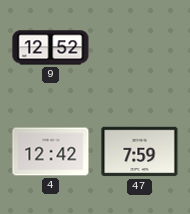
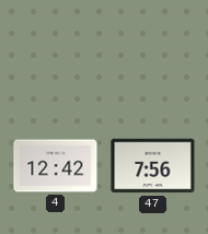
9: 12:52 -> none
47: 7:59 -> 7:56
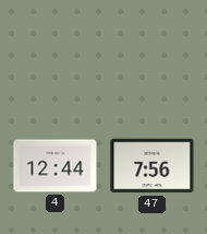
4: 12:42 -> 12:44
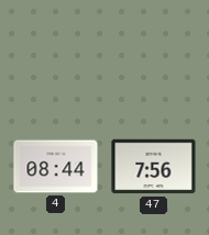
4: 12:44 -> 08:44
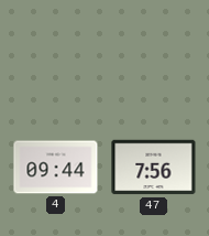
4: 08:44 -> 09:44
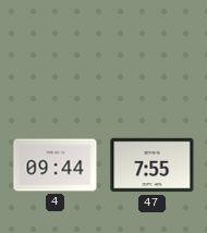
47: 7:56 -> 7:55
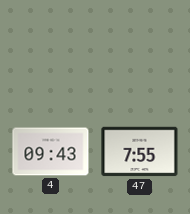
4: 09:44 -> 09:43
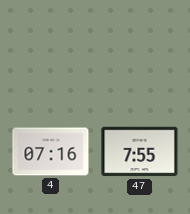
4: 09:43 -> 07:16
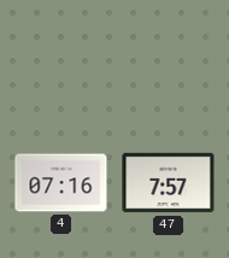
47: 7:55 -> 7:57
